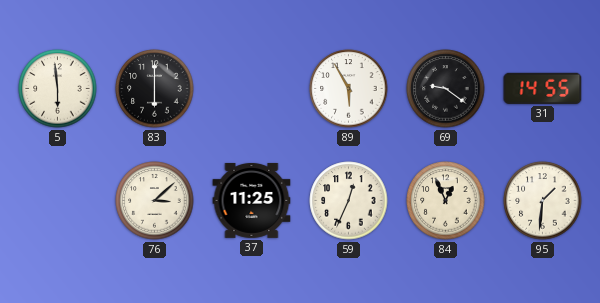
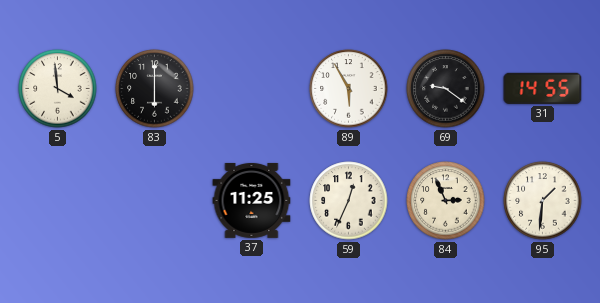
5: 5:59 -> 3:59
76: 3:08 -> none
84: 12:56 -> 2:56
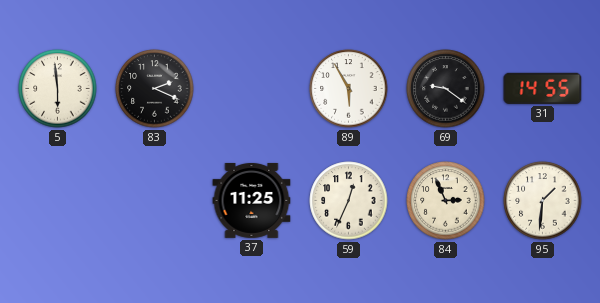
5: 3:59 -> 5:59
83: 6:00 -> 2:19
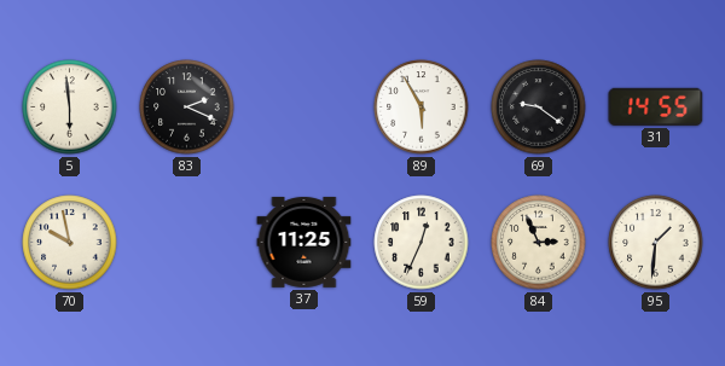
70: none -> 9:58
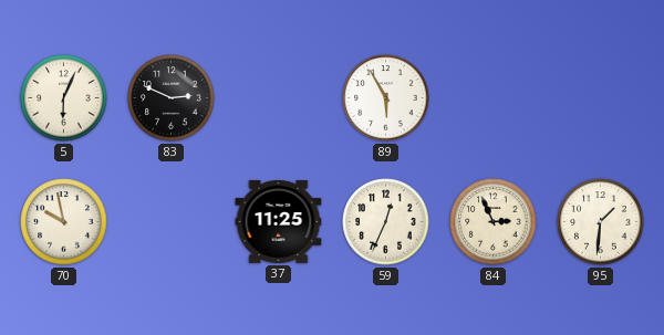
5: 5:59 -> 6:04
83: 2:19 -> 2:49
69: 9:21 -> none
31: 14:55 -> none
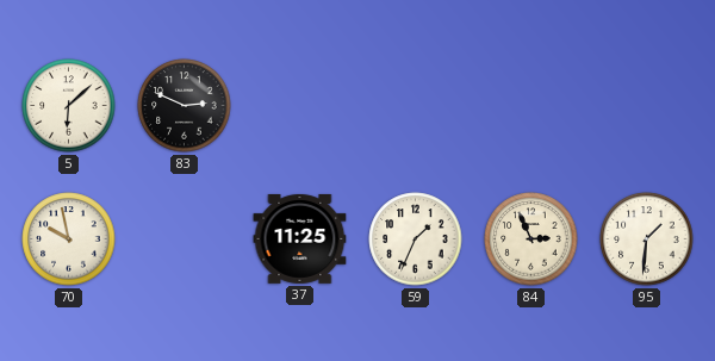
5: 6:04 -> 6:08
89: 5:55 -> none
59: 12:34 -> 1:34
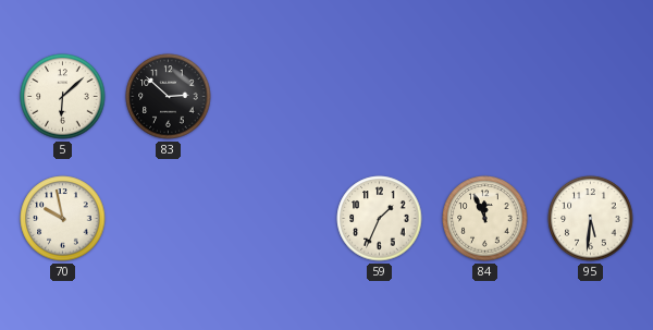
83: 2:49 -> 2:52
37: 11:25 -> none
84: 2:56 -> 11:56
95: 1:31 -> 5:31
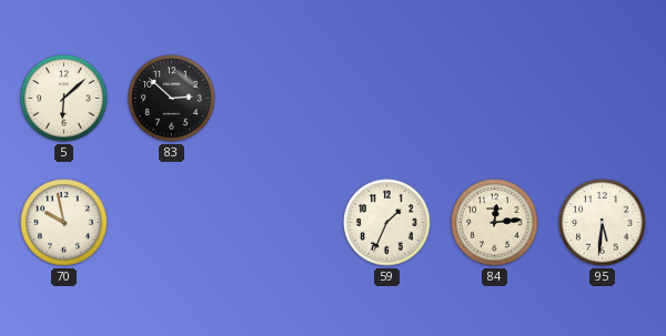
84: 11:56 -> 12:14
